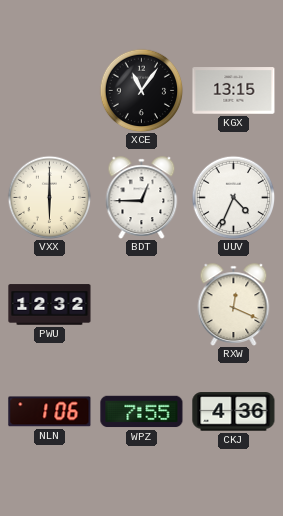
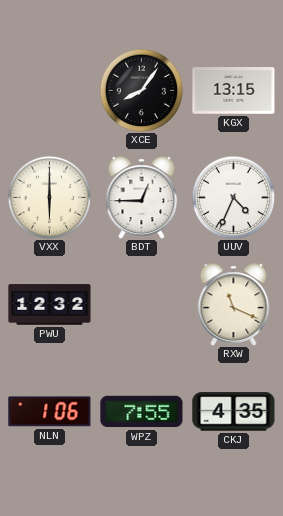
XCE: 11:06 -> 8:06
RXW: 12:19 -> 11:19
CKJ: 4:36 -> 4:35
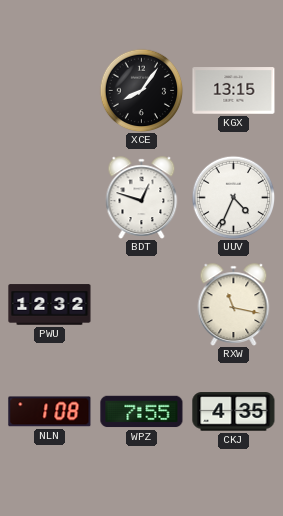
VXX: 6:00 -> none
BDT: 12:45 -> 12:48
RXW: 11:19 -> 11:17
NLN: 1:06 -> 1:08
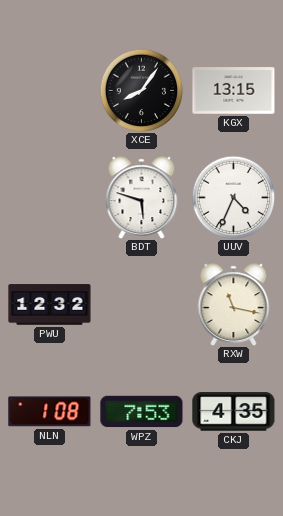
BDT: 12:48 -> 5:48
WPZ: 7:55 -> 7:53
